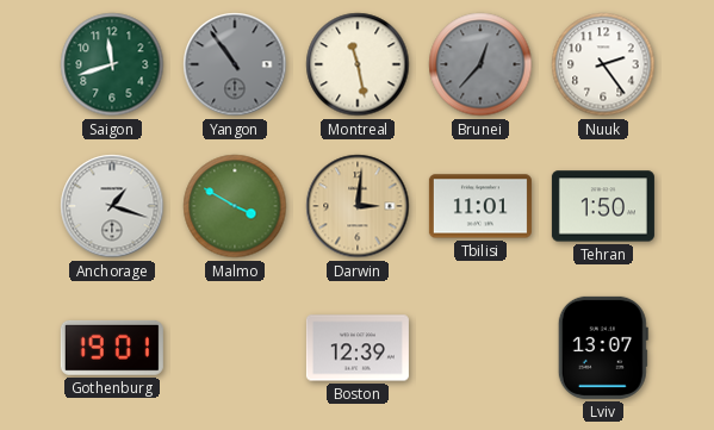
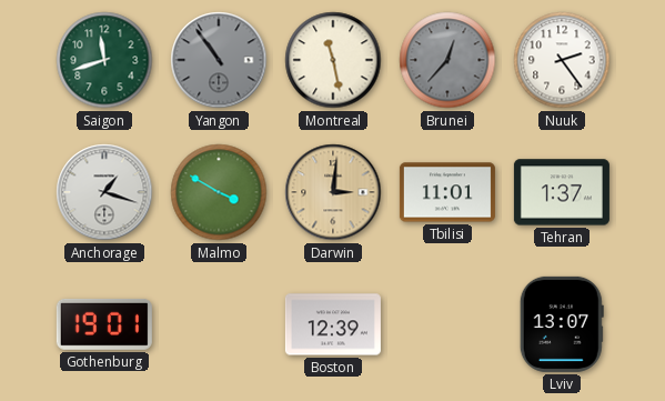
Tehran: 1:50 -> 1:37
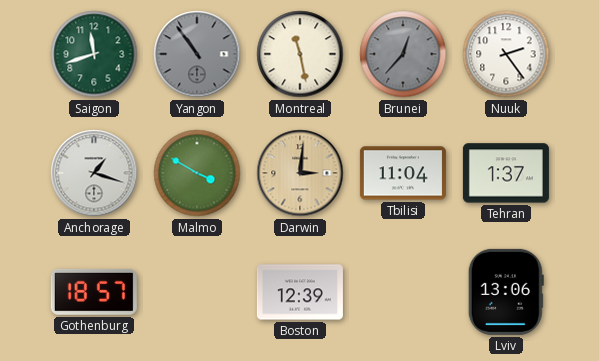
Tbilisi: 11:01 -> 11:04
Gothenburg: 19:01 -> 18:57
Lviv: 13:07 -> 13:06
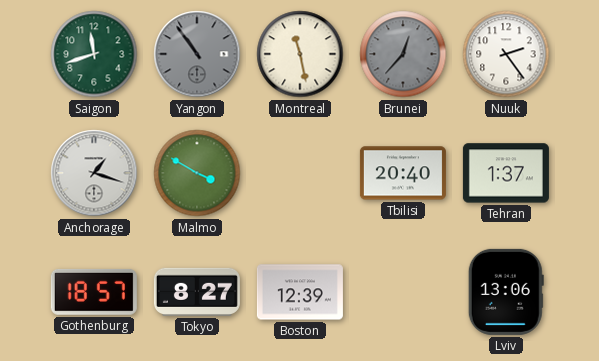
Darwin: 3:01 -> none
Tbilisi: 11:04 -> 20:40
Tokyo: none -> 8:27
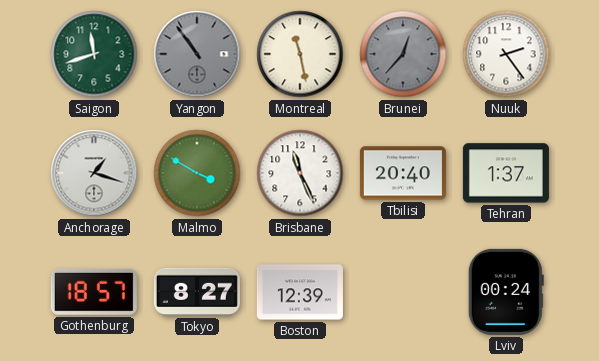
Brisbane: none -> 11:26
Lviv: 13:06 -> 00:24
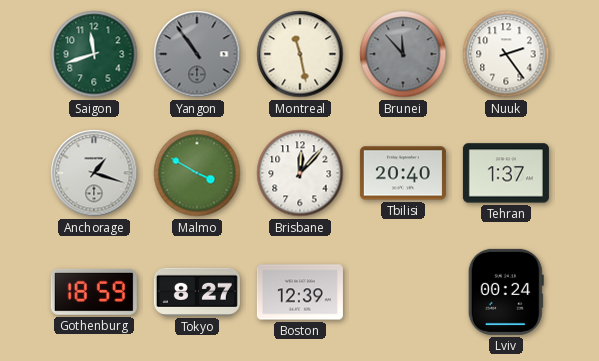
Brunei: 12:37 -> 11:53
Brisbane: 11:26 -> 12:07
Gothenburg: 18:57 -> 18:59
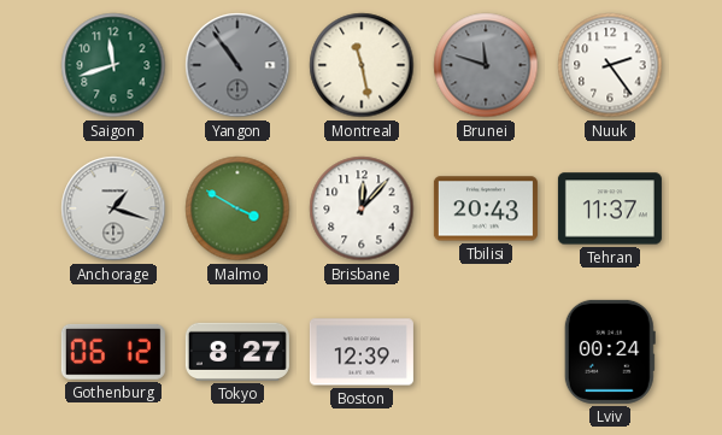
Brunei: 11:53 -> 11:48
Tbilisi: 20:40 -> 20:43
Tehran: 1:37 -> 11:37
Gothenburg: 18:59 -> 06:12
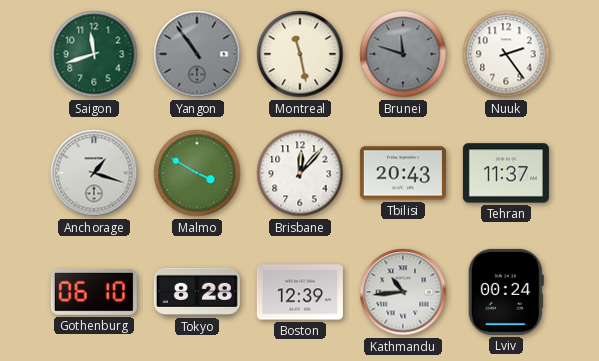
Gothenburg: 06:12 -> 06:10
Tokyo: 8:27 -> 8:28
Kathmandu: none -> 10:44
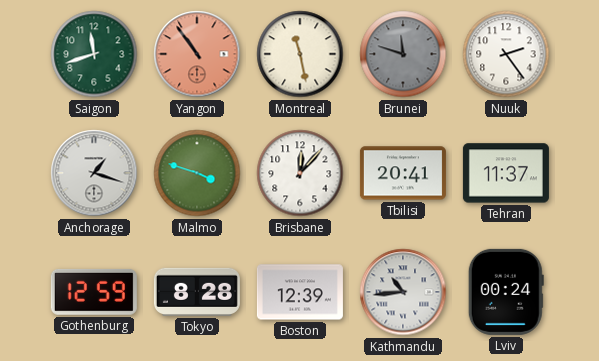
Yangon dial: grey -> salmon
Malmo: 3:50 -> 3:48
Tbilisi: 20:43 -> 20:41
Gothenburg: 06:10 -> 12:59
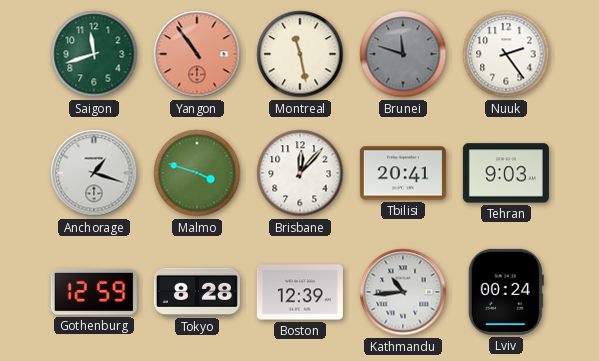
Tehran: 11:37 -> 9:03
